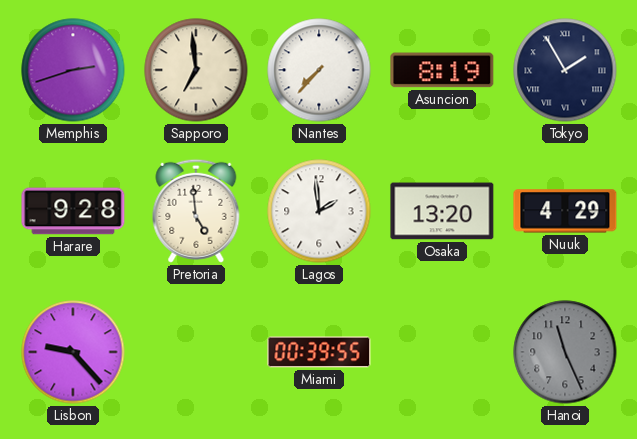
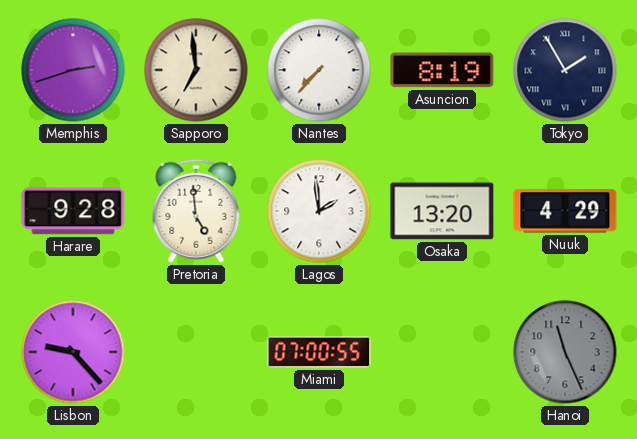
Miami: 00:39 -> 07:00
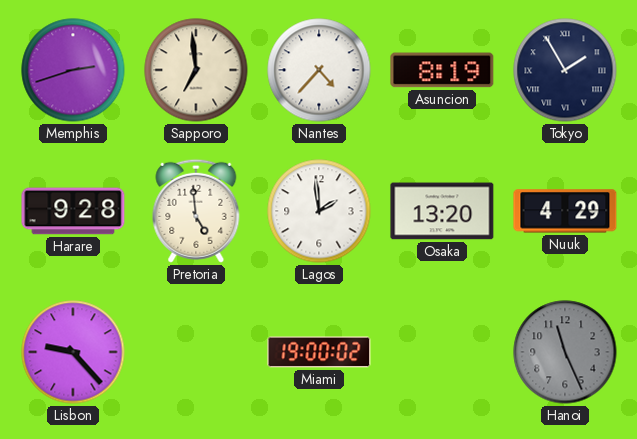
Nantes: 7:37 -> 4:37
Miami: 07:00 -> 19:00
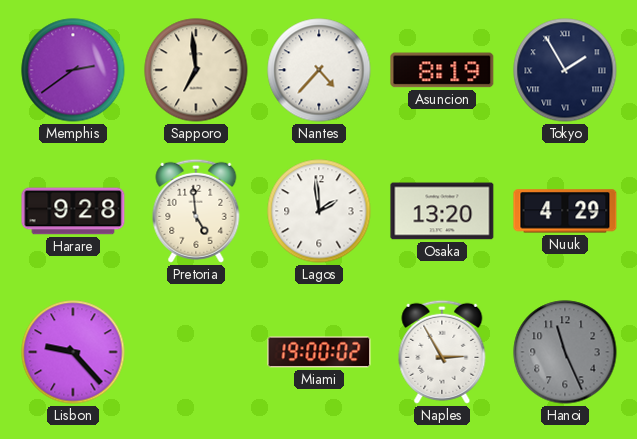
Memphis: 2:42 -> 2:39
Naples: none -> 2:55
